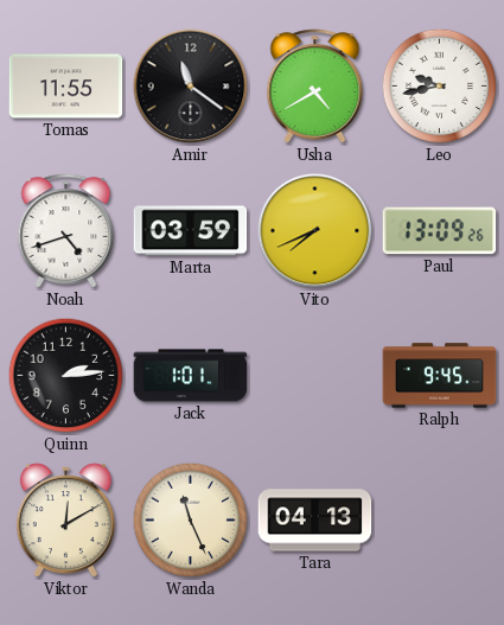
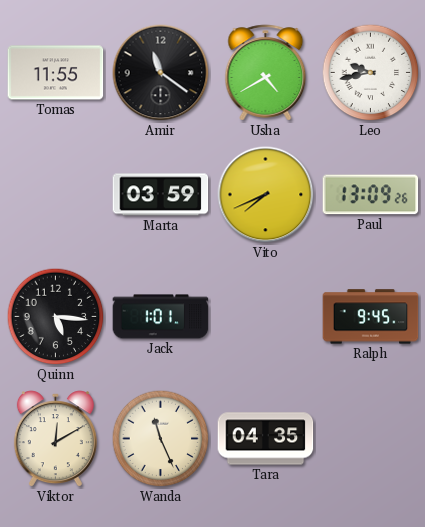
Noah: 4:42 -> none
Quinn: 2:14 -> 5:16
Tara: 04:13 -> 04:35
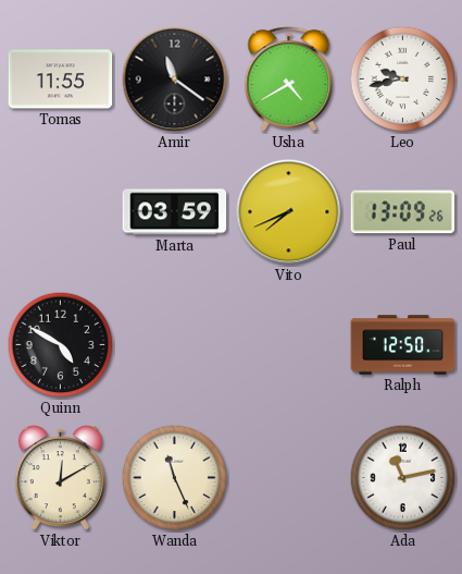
Quinn: 5:16 -> 4:50
Jack: 1:01 -> none
Ralph: 9:45 -> 12:50
Tara: 04:35 -> none
Ada: none -> 11:13
